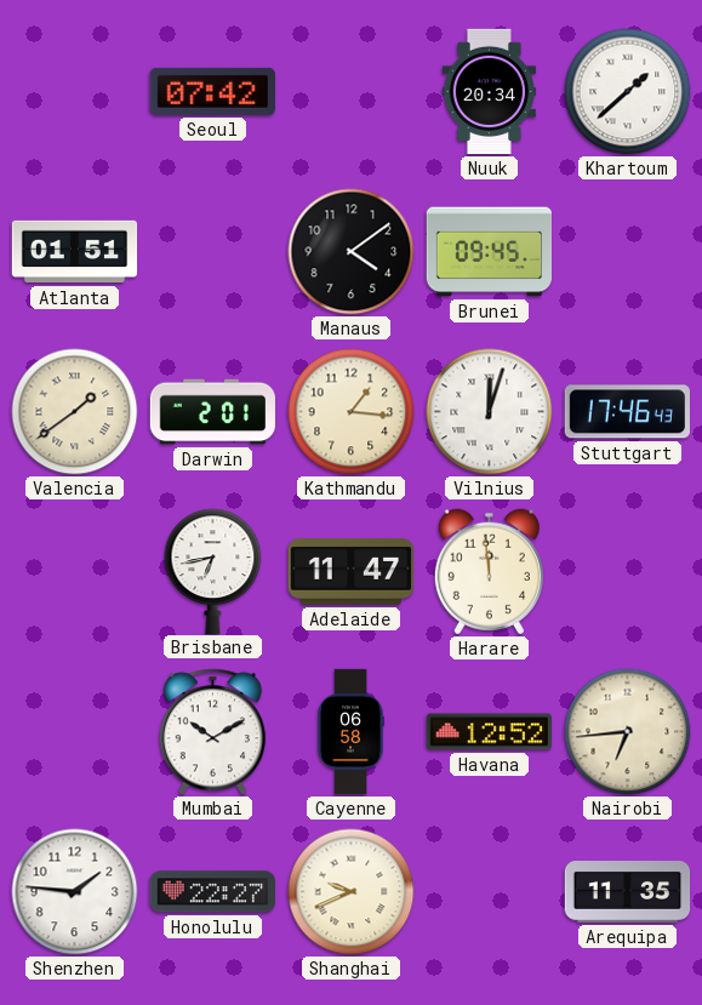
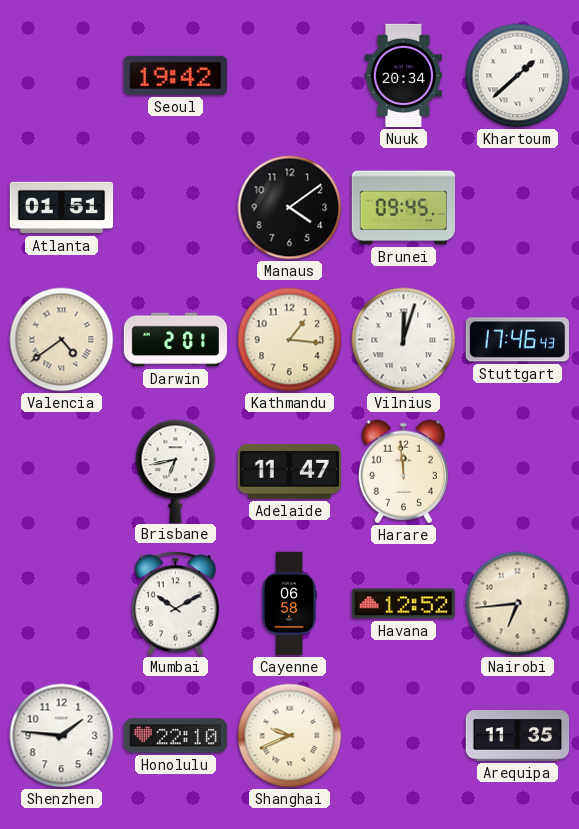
Seoul: 07:42 -> 19:42
Valencia: 1:39 -> 4:39
Honolulu: 22:27 -> 22:10
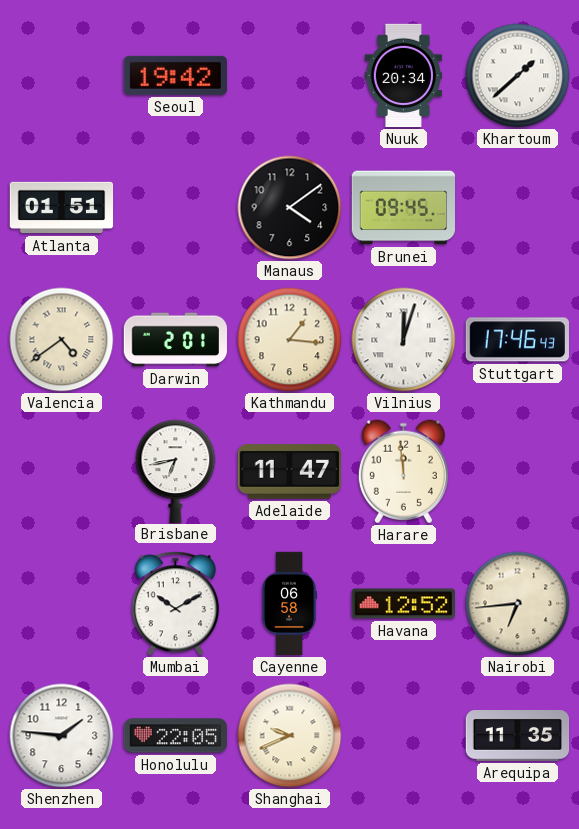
Honolulu: 22:10 -> 22:05
